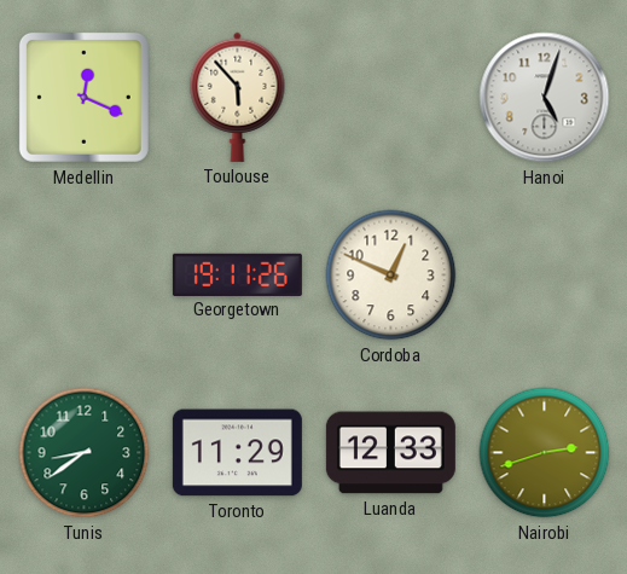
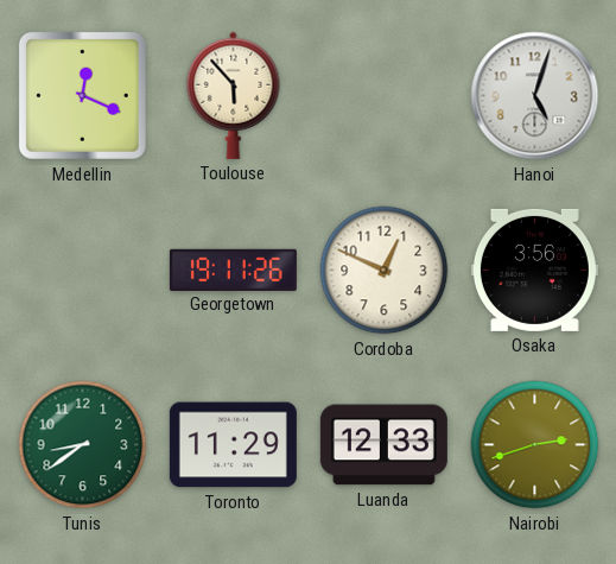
Osaka: none -> 3:56
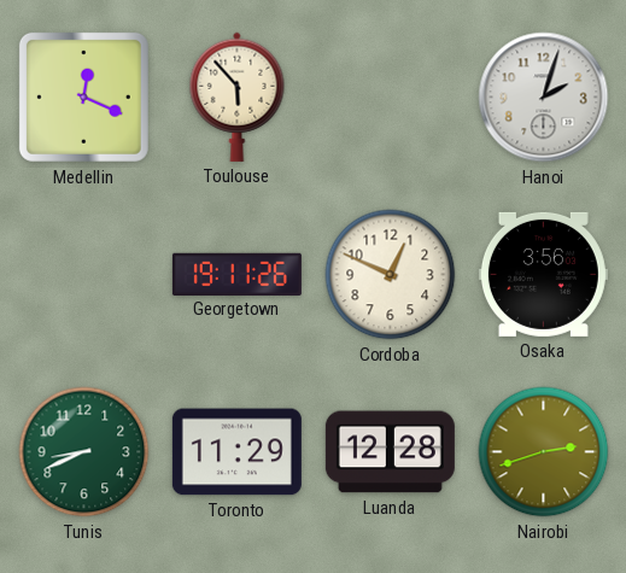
Hanoi: 5:03 -> 2:03
Tunis: 8:39 -> 8:41
Luanda: 12:33 -> 12:28
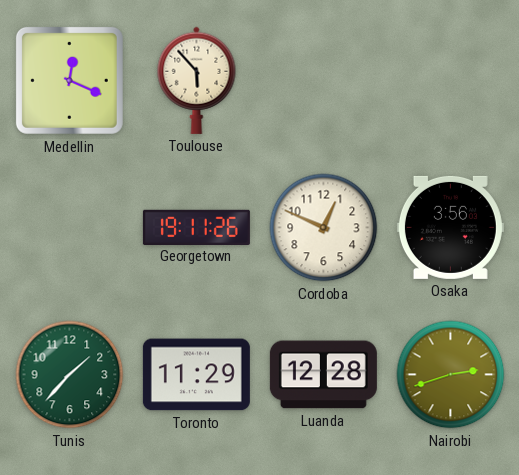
Hanoi: 2:03 -> none
Tunis: 8:41 -> 1:37
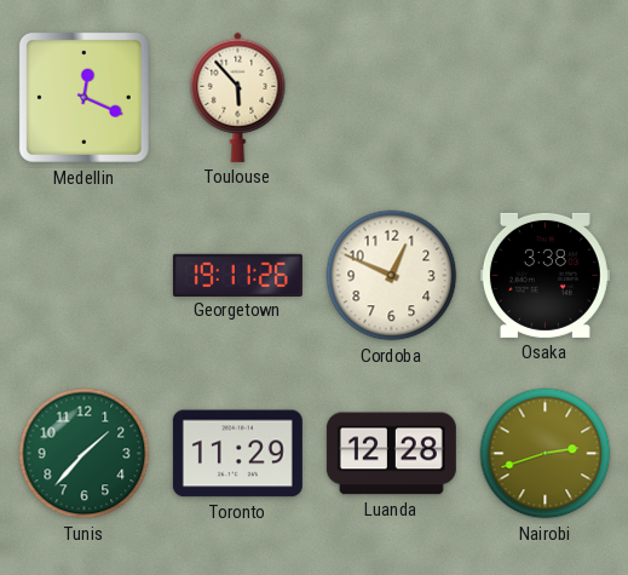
Osaka: 3:56 -> 3:38
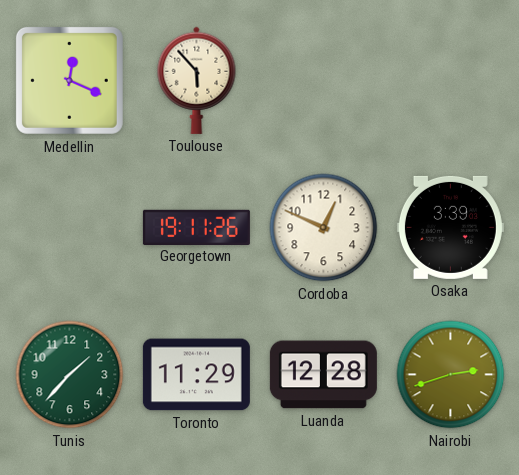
Osaka: 3:38 -> 3:39
